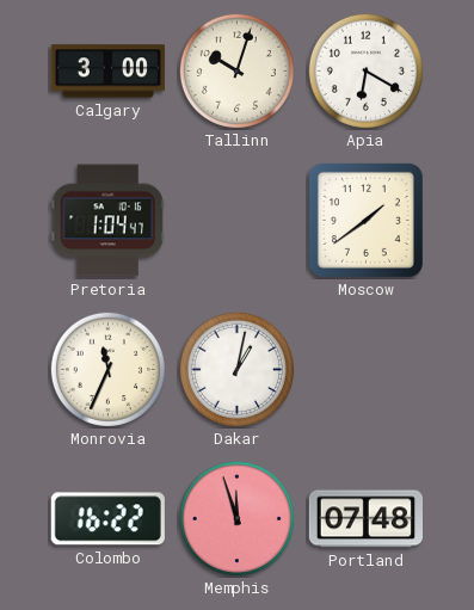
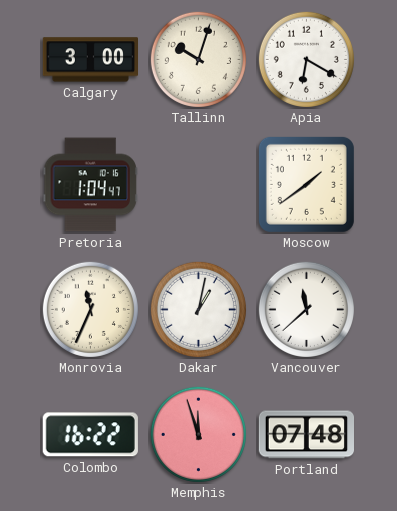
Vancouver: none -> 11:38
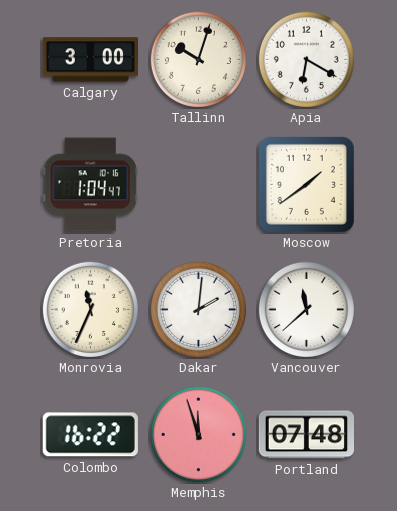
Dakar: 1:02 -> 2:01
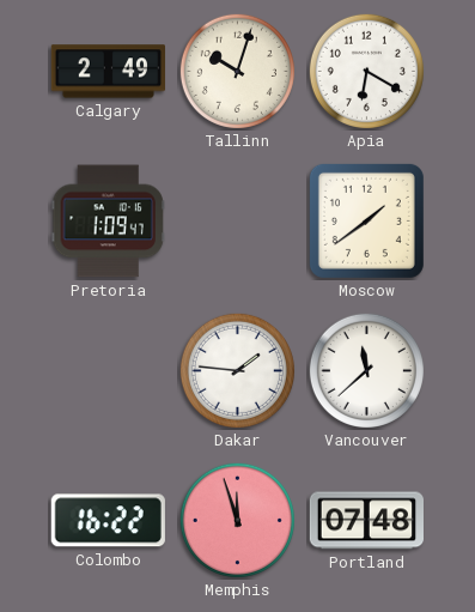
Calgary: 3:00 -> 2:49
Pretoria: 1:04 -> 1:09
Monrovia: 11:34 -> none
Dakar: 2:01 -> 1:46
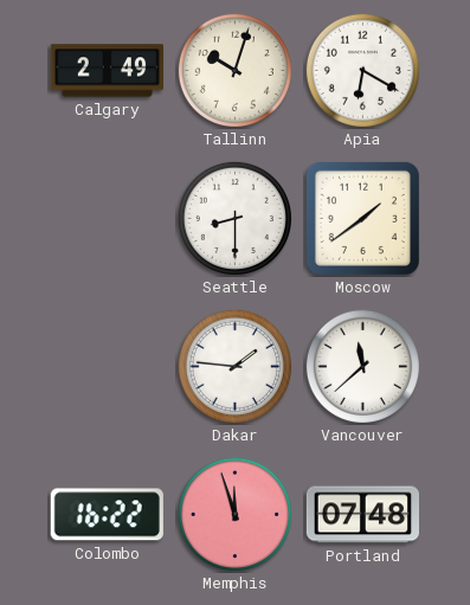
Pretoria: 1:09 -> none
Seattle: none -> 8:30
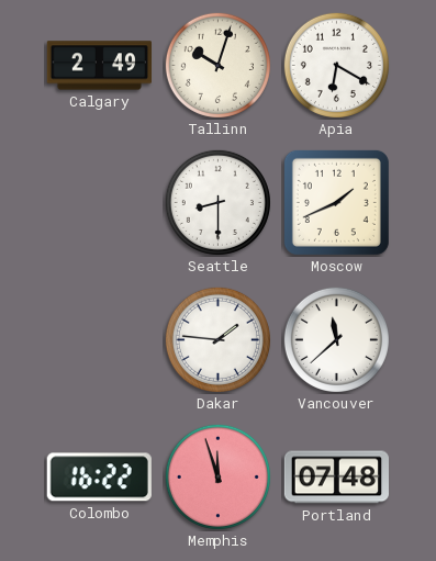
Moscow: 1:39 -> 1:41
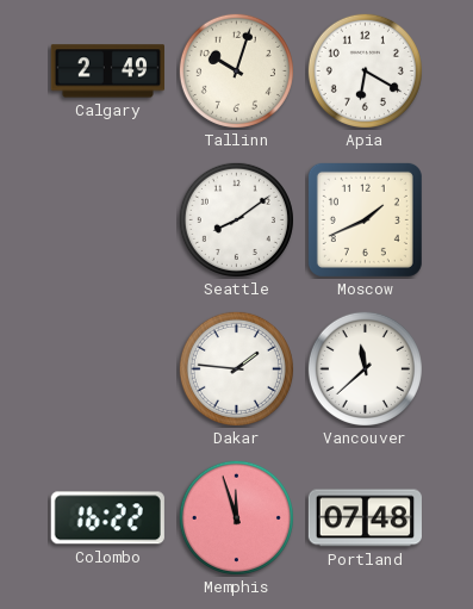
Seattle: 8:30 -> 8:09
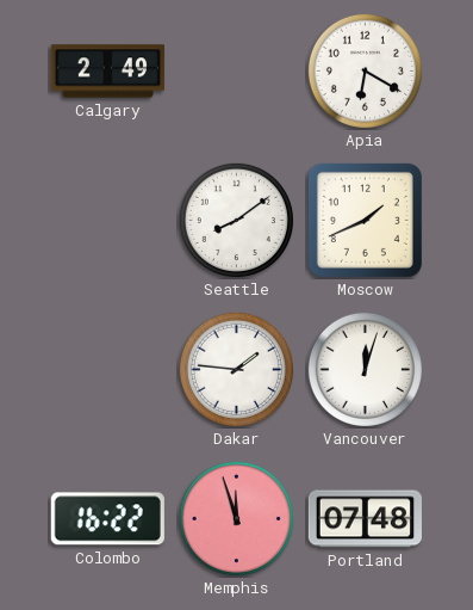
Tallinn: 10:03 -> none
Vancouver: 11:38 -> 12:03
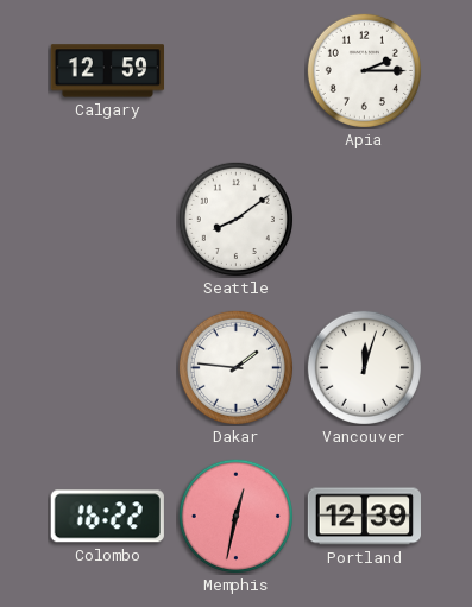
Calgary: 2:49 -> 12:59
Apia: 6:20 -> 2:15
Moscow: 1:41 -> none
Memphis: 11:57 -> 12:32
Portland: 07:48 -> 12:39
